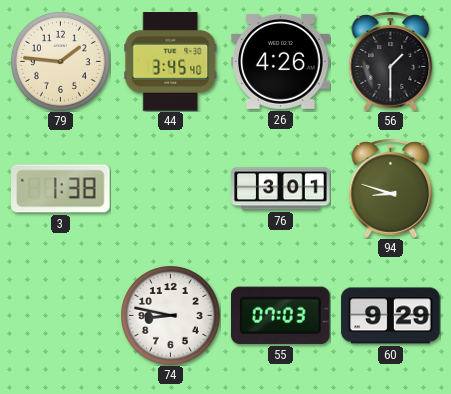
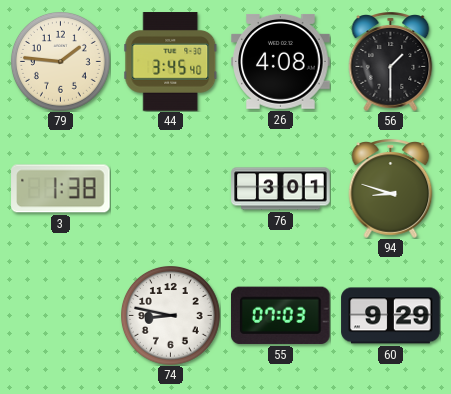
26: 4:26 -> 4:08
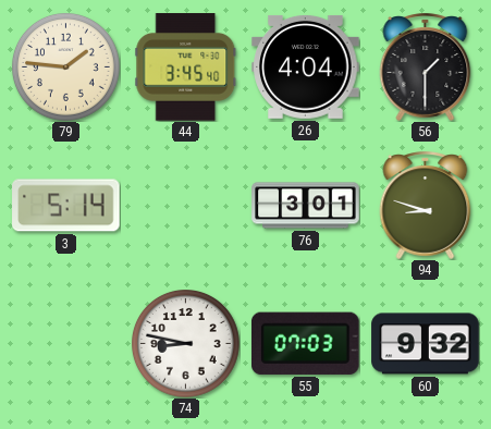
26: 4:08 -> 4:04
3: 1:38 -> 5:14
60: 9:29 -> 9:32
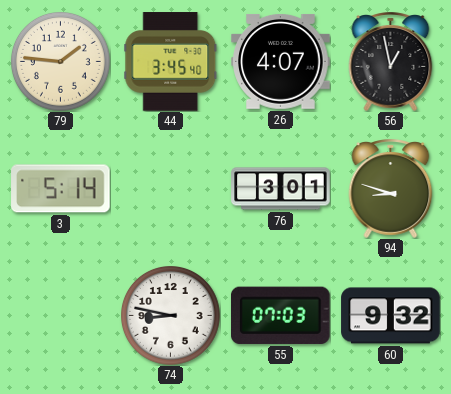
26: 4:04 -> 4:07
56: 1:30 -> 12:58
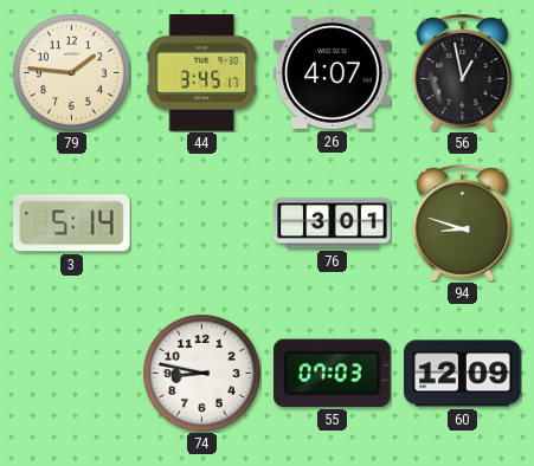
44: 3:45:40 -> 3:45:17
60: 9:32 -> 12:09
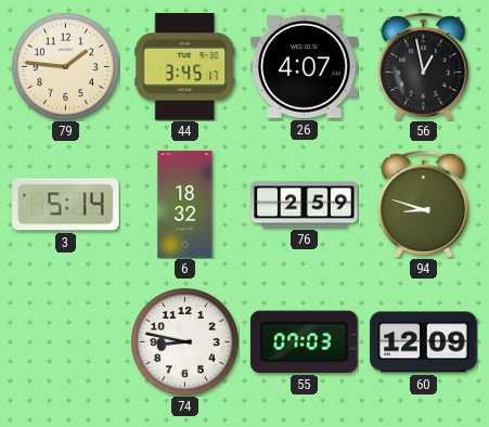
6: none -> 18:32
76: 3:01 -> 2:59
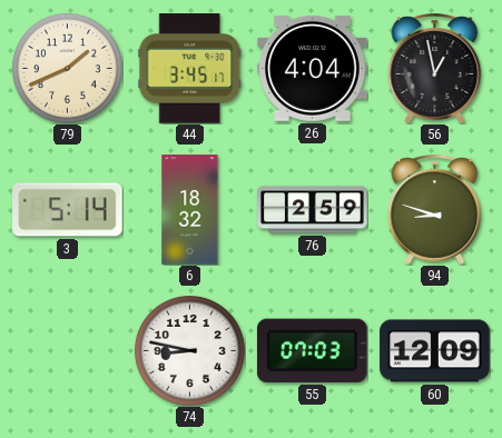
79: 1:46 -> 1:41
26: 4:07 -> 4:04
